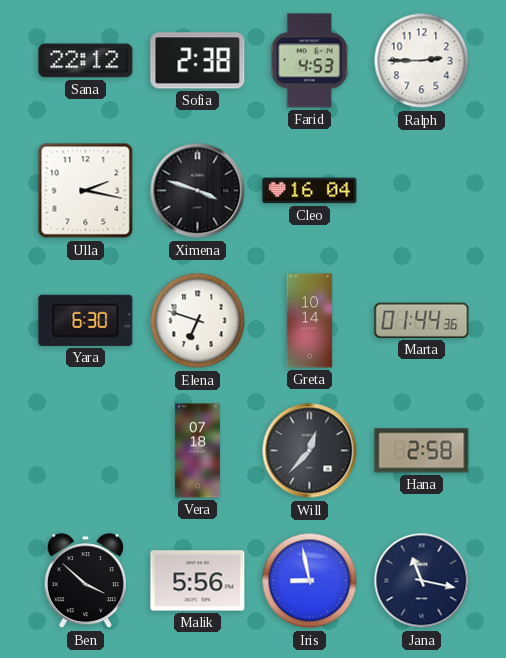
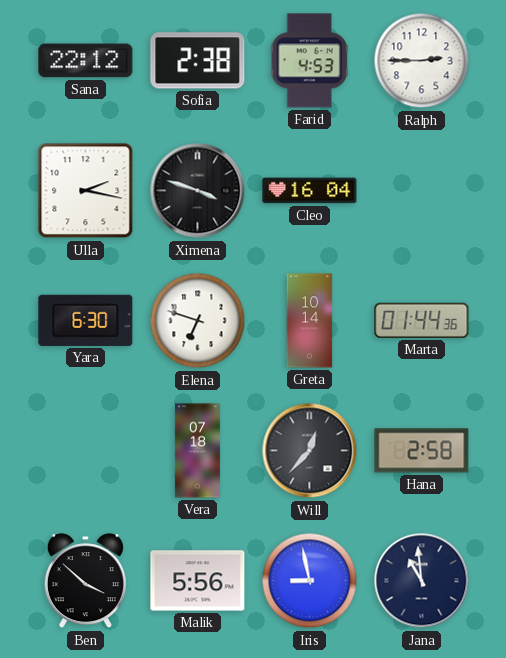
Jana: 11:17 -> 10:59
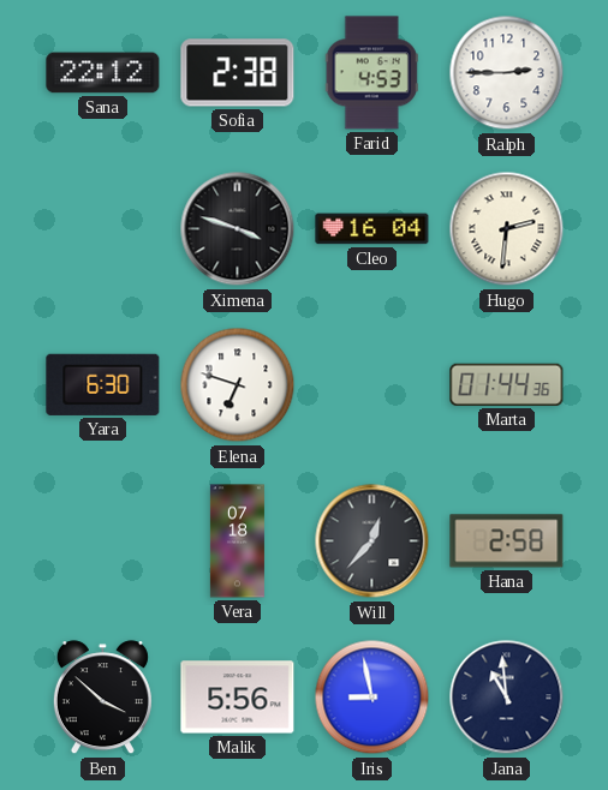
Ulla: 2:17 -> none
Hugo: none -> 2:31
Greta: 10:14 -> none
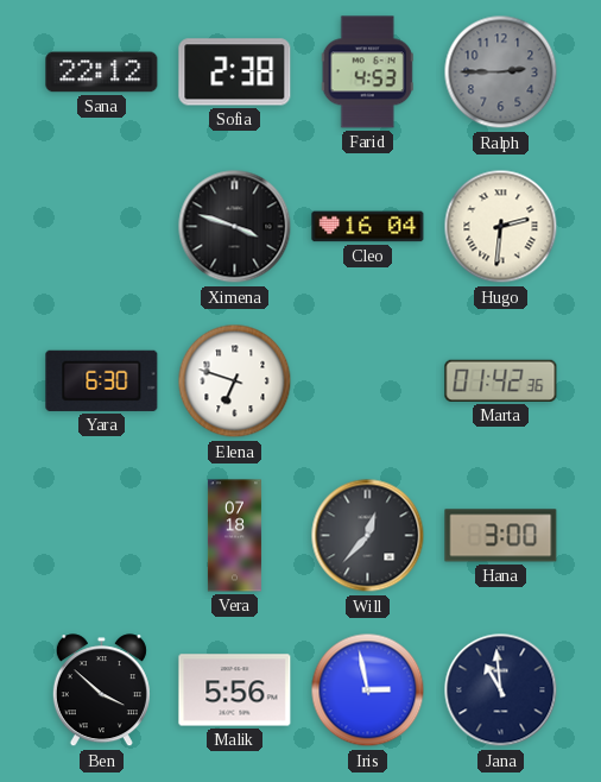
Ralph dial: white -> grey
Marta: 01:44 -> 01:42
Hana: 2:58 -> 3:00
Iris: 8:58 -> 2:58
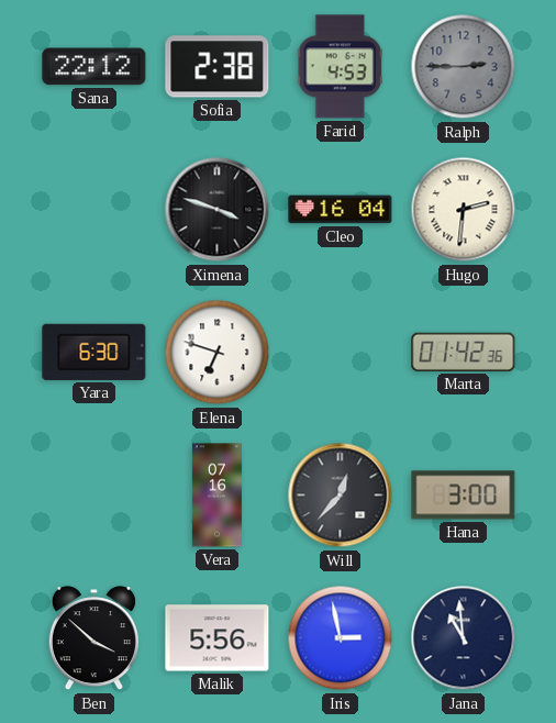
Vera: 07:18 -> 07:16
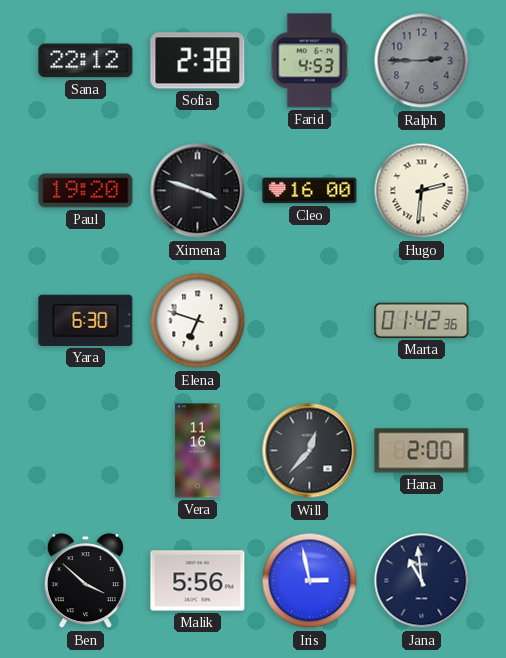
Paul: none -> 19:20
Cleo: 16:04 -> 16:00
Vera: 07:16 -> 11:16
Hana: 3:00 -> 2:00
